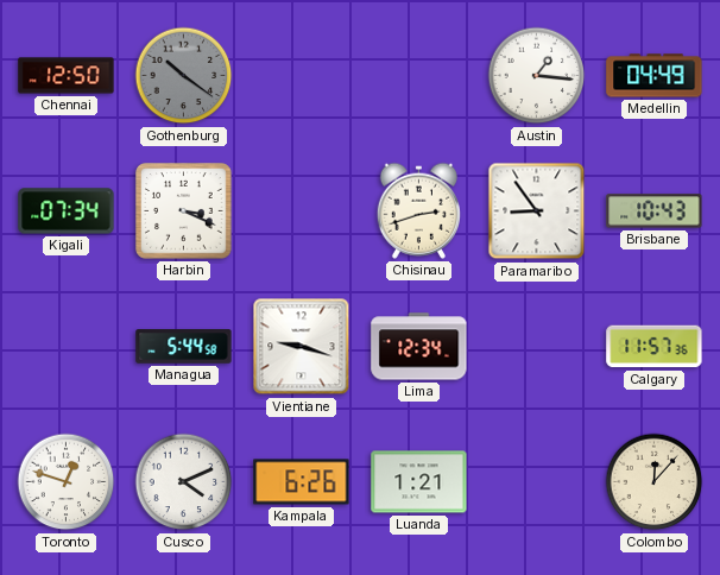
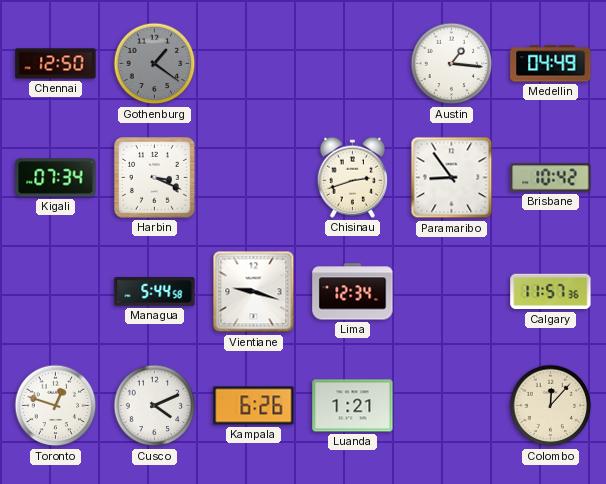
Gothenburg: 10:21 -> 1:21
Brisbane: 10:43 -> 10:42
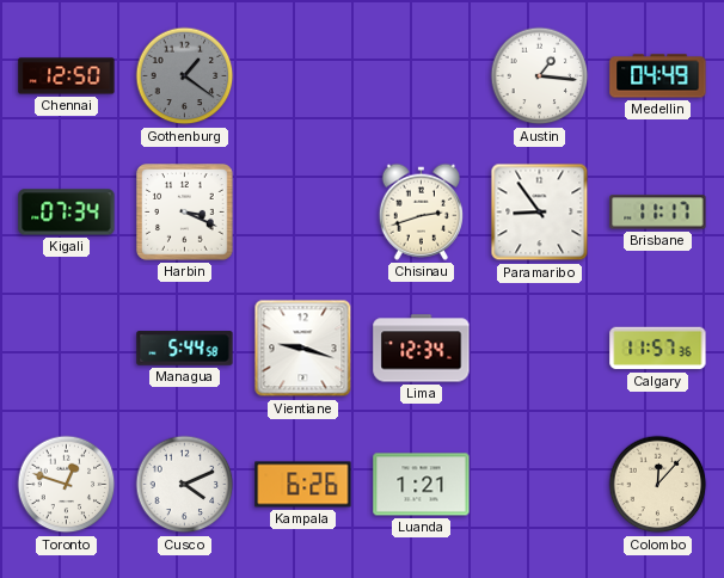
Brisbane: 10:42 -> 11:17
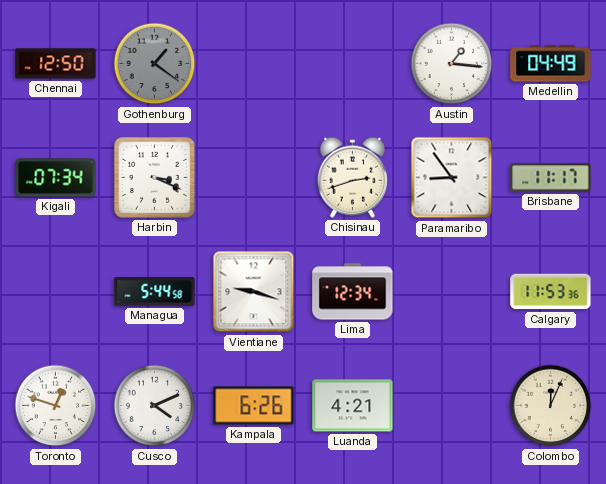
Calgary: 11:57 -> 11:53
Luanda: 1:21 -> 4:21
Colombo: 12:07 -> 12:04
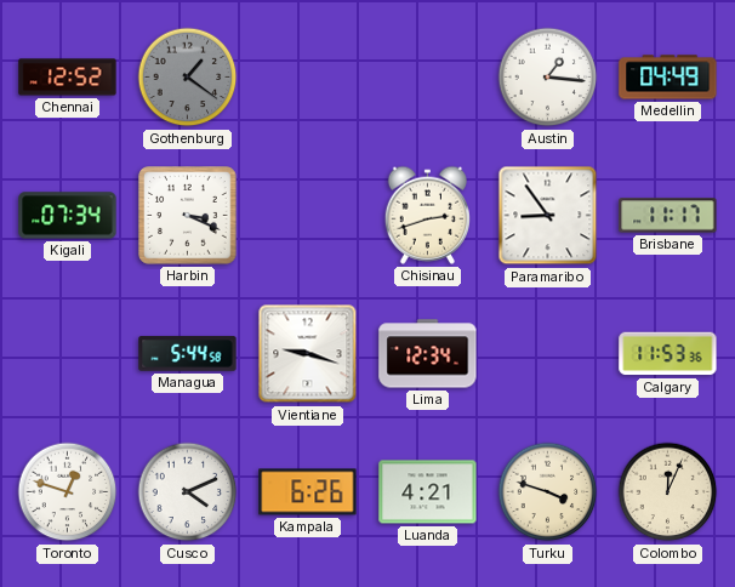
Chennai: 12:50 -> 12:52
Turku: none -> 3:48
